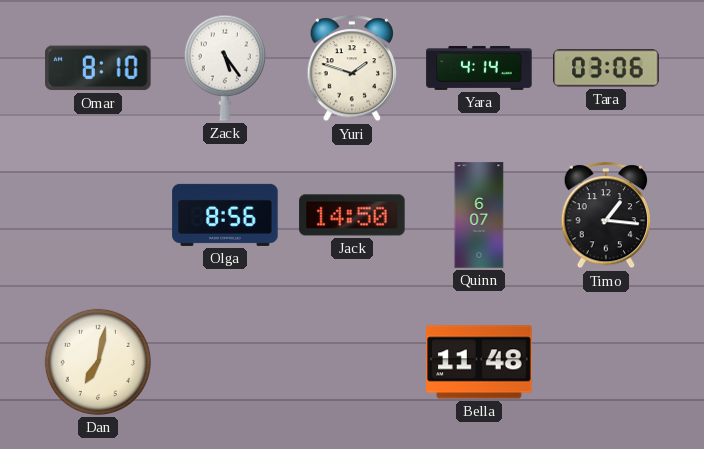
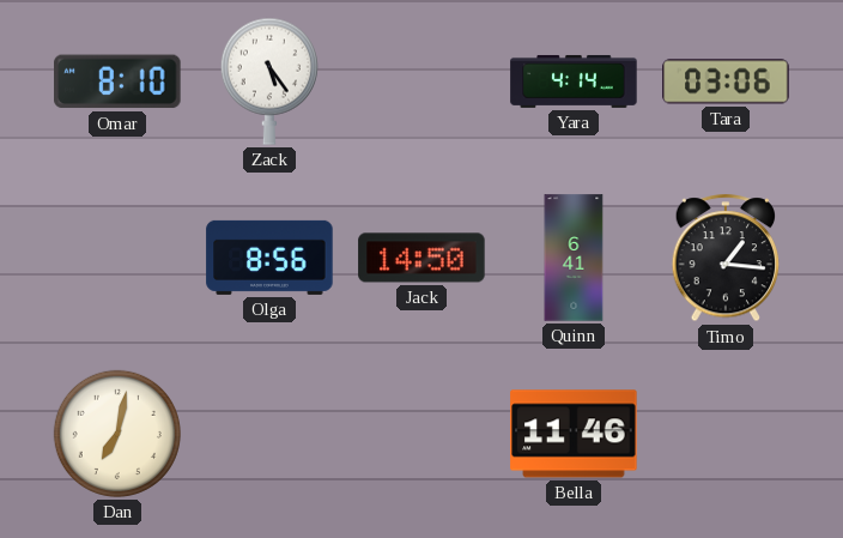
Yuri: 1:48 -> none
Quinn: 6:07 -> 6:41
Bella: 11:48 -> 11:46
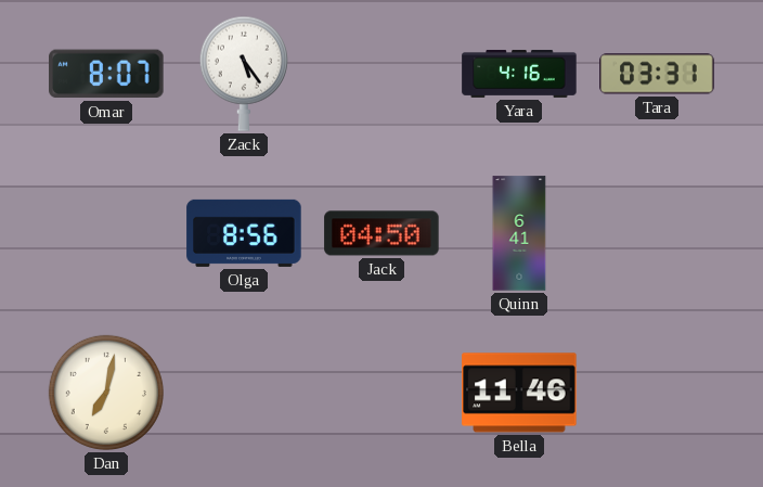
Omar: 8:10 -> 8:07
Yara: 4:14 -> 4:16
Tara: 03:06 -> 03:31
Jack: 14:50 -> 04:50
Timo: 1:16 -> none
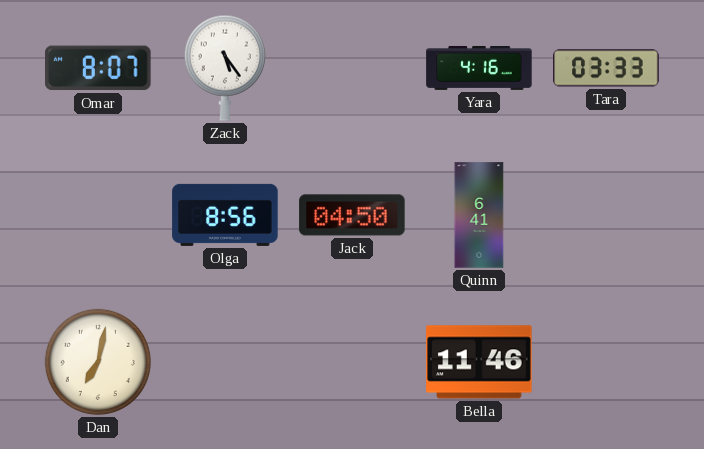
Tara: 03:31 -> 03:33
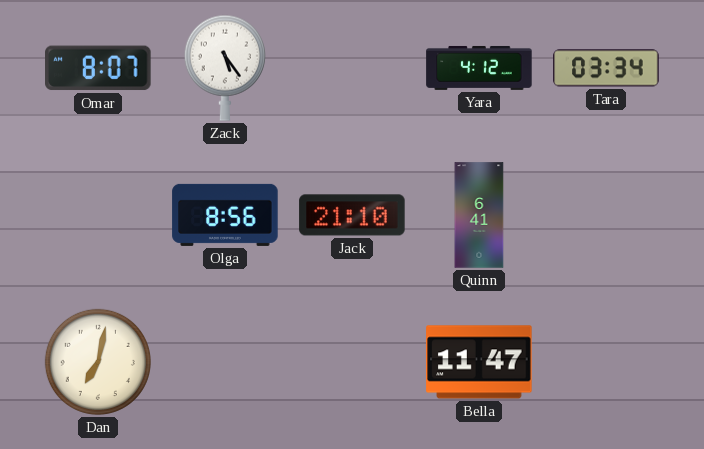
Yara: 4:16 -> 4:12
Tara: 03:33 -> 03:34
Jack: 04:50 -> 21:10
Bella: 11:46 -> 11:47
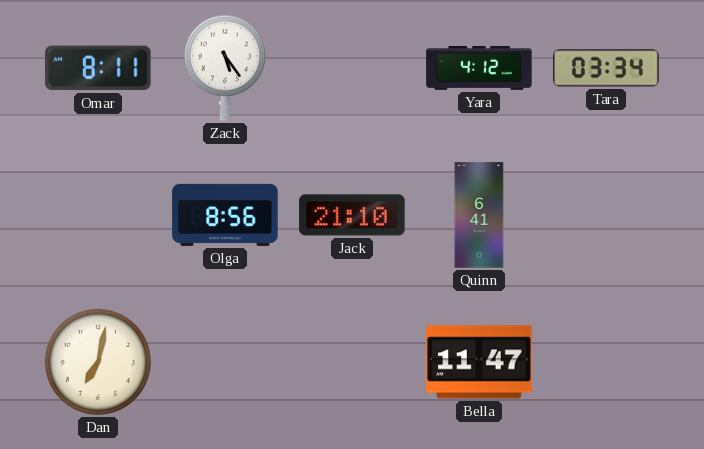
Omar: 8:07 -> 8:11
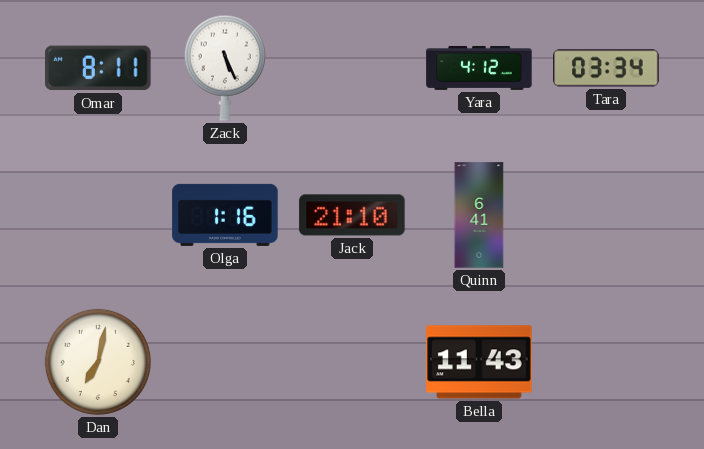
Zack: 5:24 -> 5:26
Olga: 8:56 -> 1:16
Bella: 11:47 -> 11:43
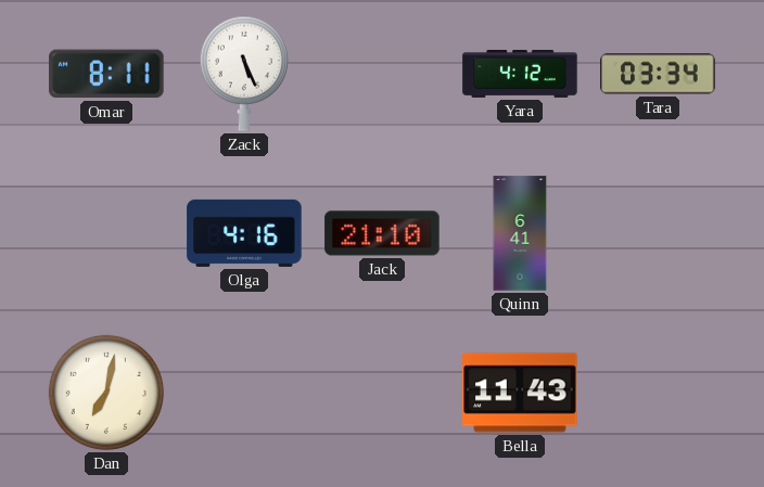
Olga: 1:16 -> 4:16
